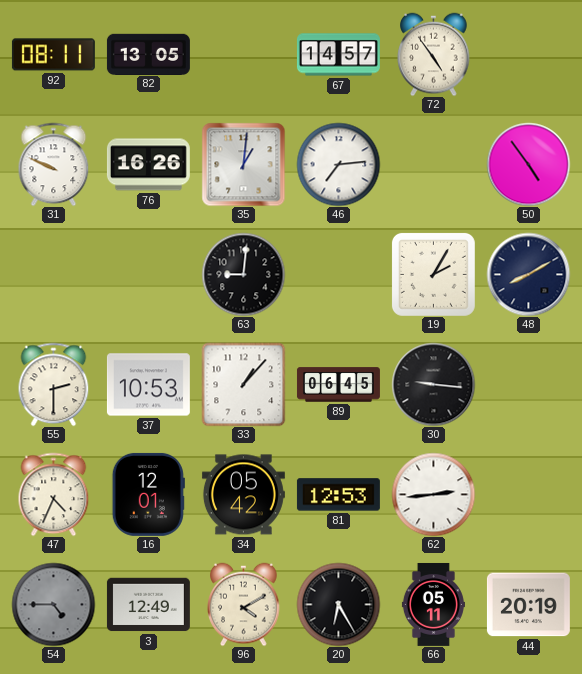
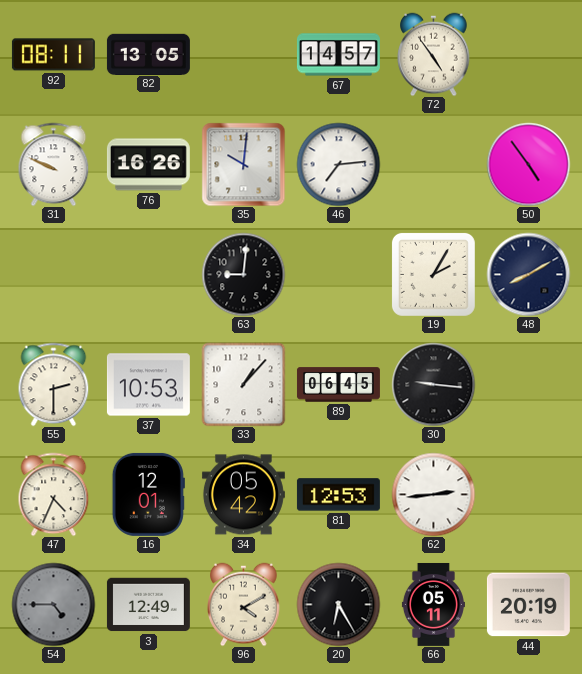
35: 1:01 -> 10:01
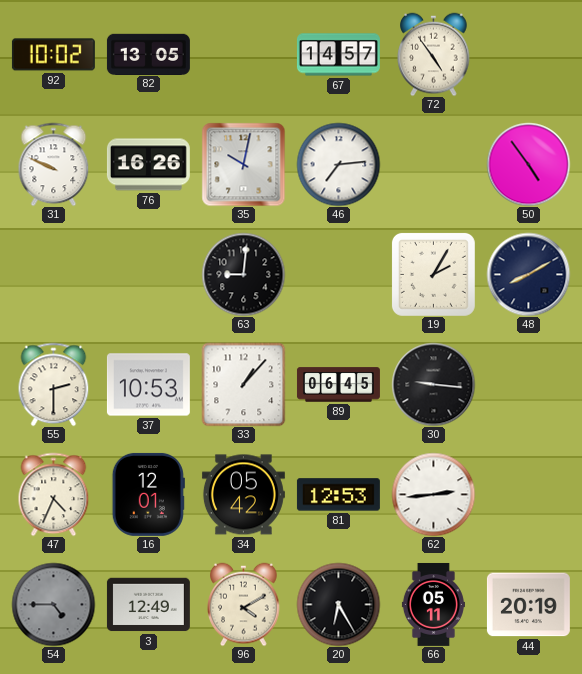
92: 08:11 -> 10:02
35: 10:01 -> 10:02
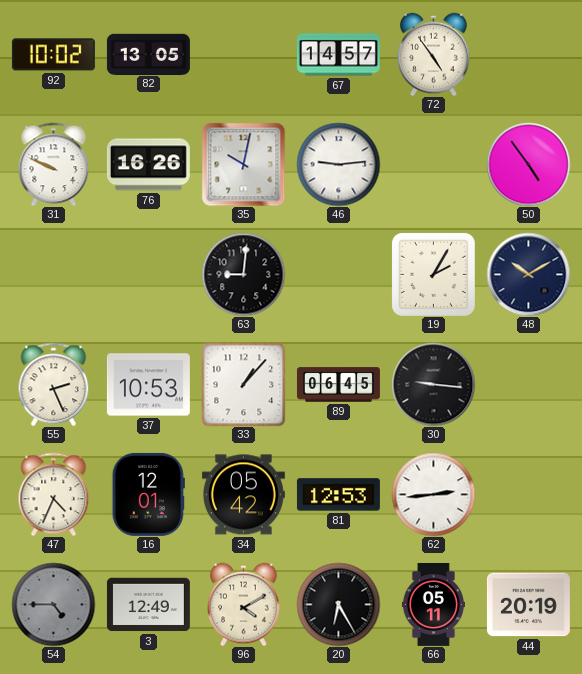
46: 7:14 -> 9:14
48: 8:10 -> 10:10
55: 2:30 -> 2:26
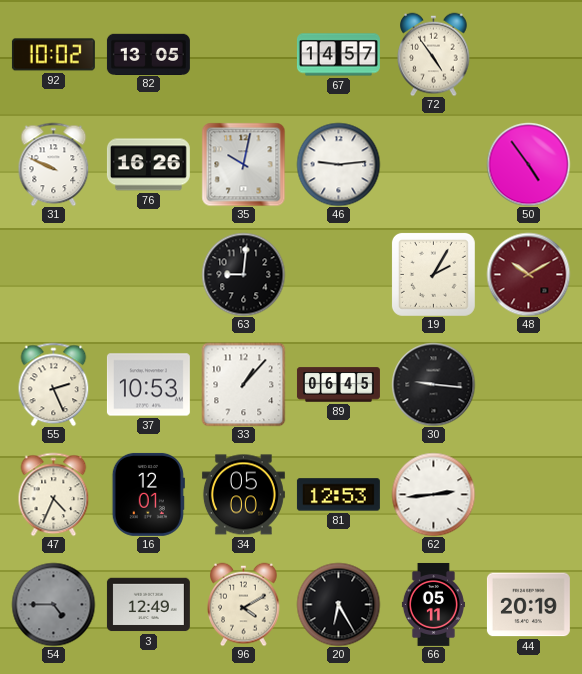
48 dial: navy -> burgundy
34: 05:42 -> 05:00
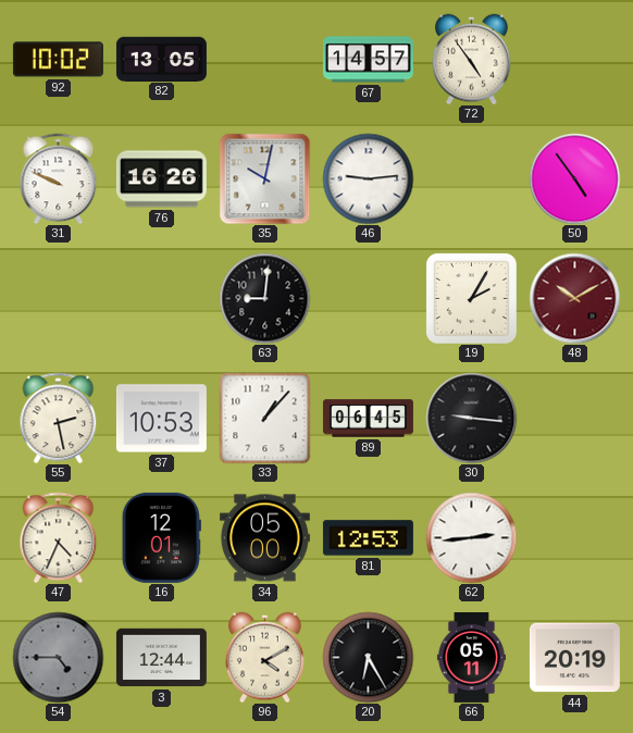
55: 2:26 -> 2:28
3: 12:49 -> 12:44
